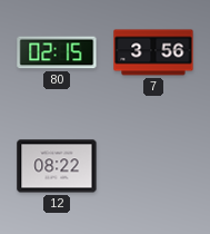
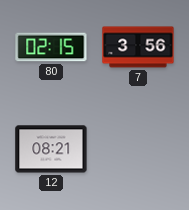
12: 08:22 -> 08:21
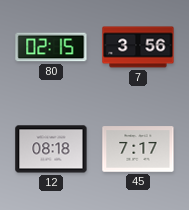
12: 08:21 -> 08:18
45: none -> 7:17
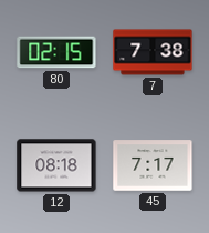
7: 3:56 -> 7:38
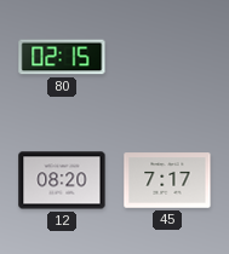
7: 7:38 -> none
12: 08:18 -> 08:20
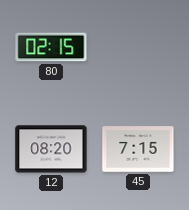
45: 7:17 -> 7:15
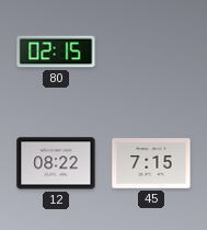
12: 08:20 -> 08:22
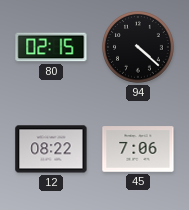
94: none -> 4:22
45: 7:15 -> 7:06
